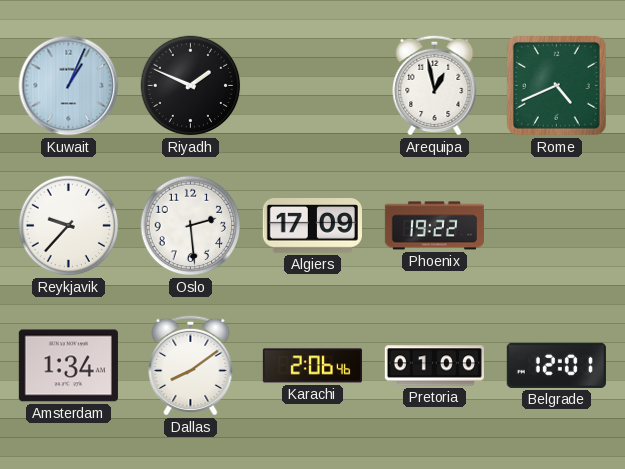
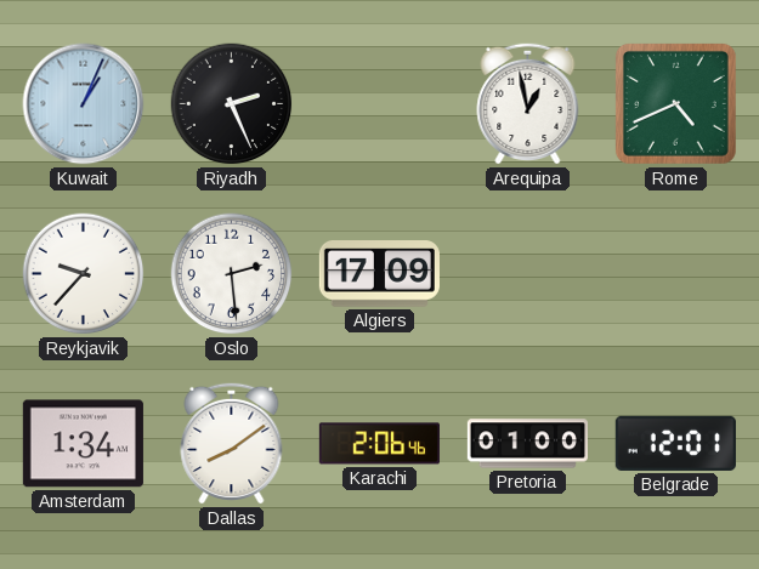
Riyadh: 1:49 -> 2:26
Phoenix: 19:22 -> none
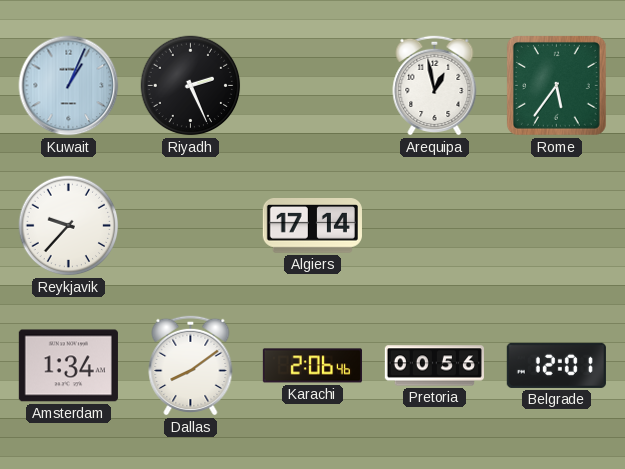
Rome: 4:41 -> 5:36
Oslo: 2:29 -> none
Algiers: 17:09 -> 17:14
Pretoria: 01:00 -> 00:56
